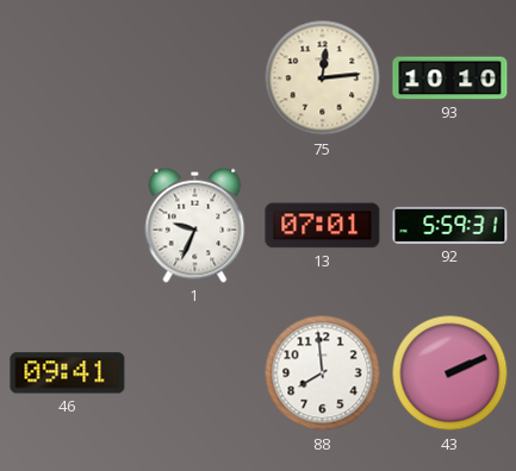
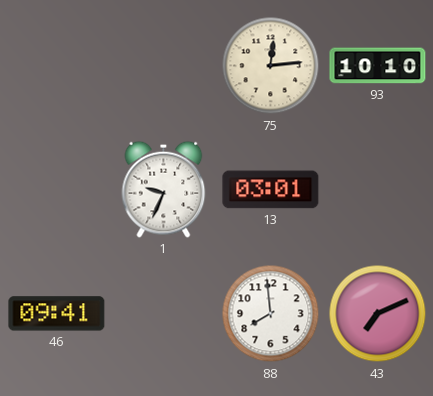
13: 07:01 -> 03:01
92: 5:59 -> none
43: 2:11 -> 7:11
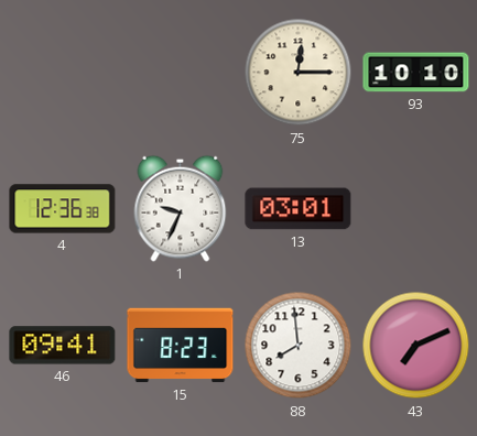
75: 12:14 -> 12:15
4: none -> 12:36
15: none -> 8:23
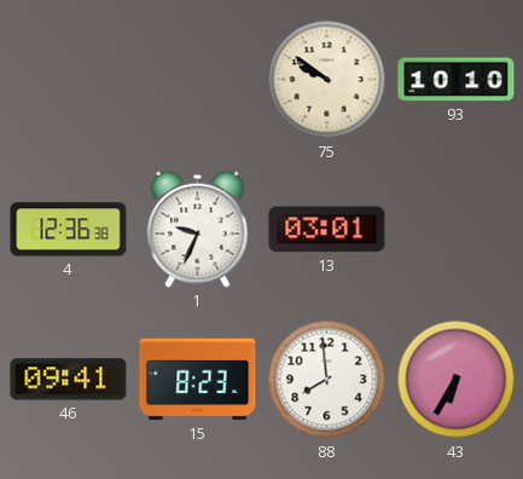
75: 12:15 -> 9:51
43: 7:11 -> 6:35
